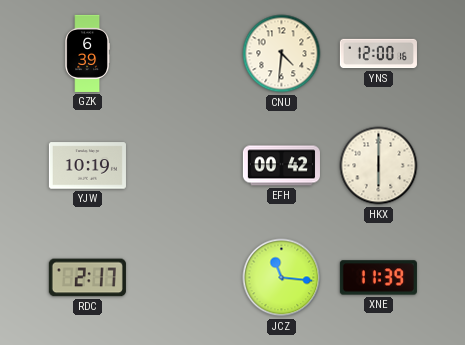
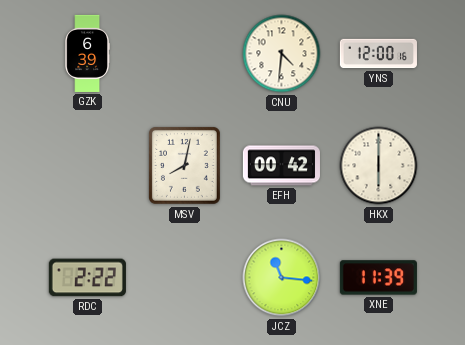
YJW: 10:19 -> none
MSV: none -> 8:02
RDC: 2:17 -> 2:22
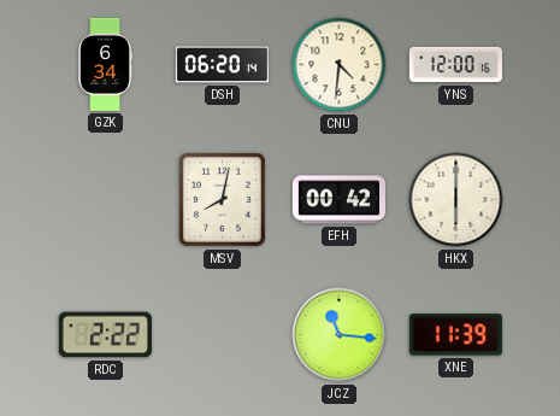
GZK: 6:39 -> 6:34
DSH: none -> 06:20
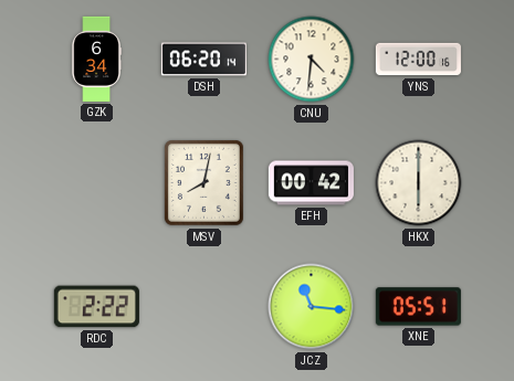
XNE: 11:39 -> 05:51
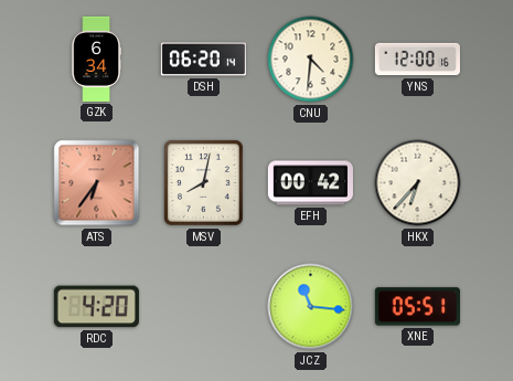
ATS: none -> 6:36
HKX: 6:00 -> 6:37
RDC: 2:22 -> 4:20
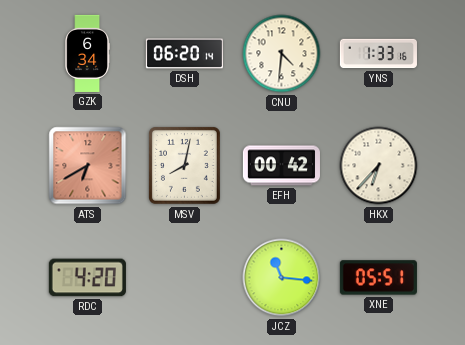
YNS: 12:00 -> 1:33
ATS: 6:36 -> 6:40
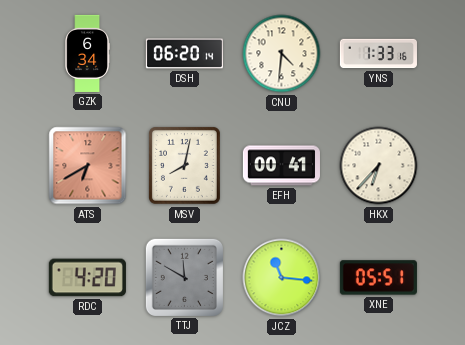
EFH: 00:42 -> 00:41
TTJ: none -> 11:50
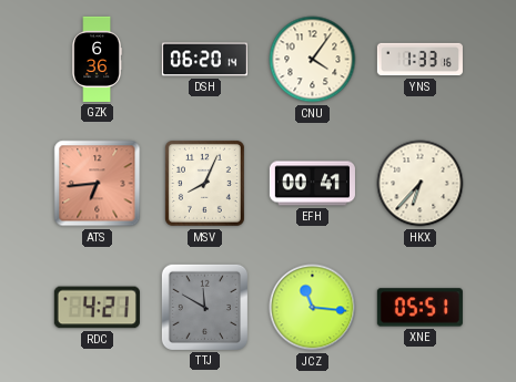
GZK: 6:34 -> 6:36
CNU: 4:31 -> 4:06
ATS: 6:40 -> 6:44
MSV: 8:02 -> 8:04
RDC: 4:20 -> 4:21
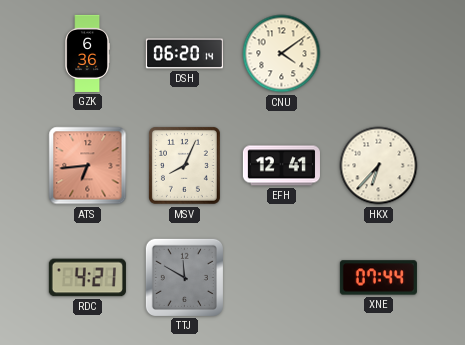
CNU: 4:06 -> 4:09
YNS: 1:33 -> none
EFH: 00:41 -> 12:41
JCZ: 11:16 -> none
XNE: 05:51 -> 07:44
